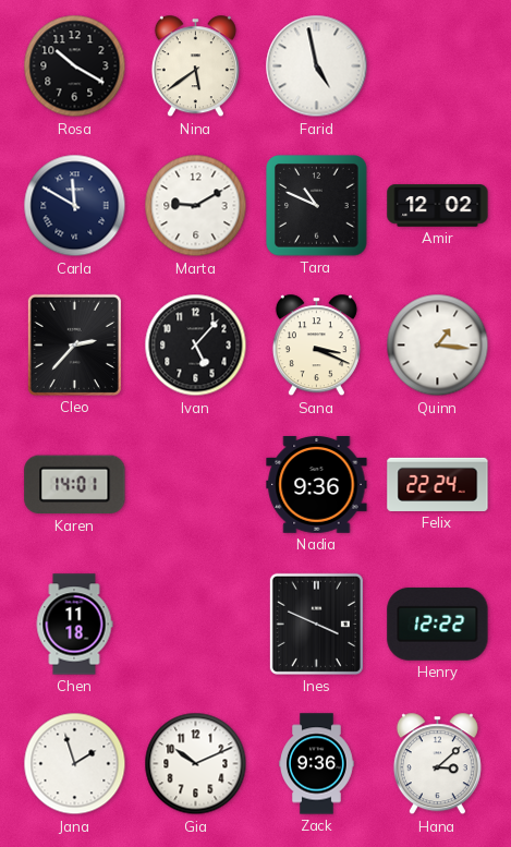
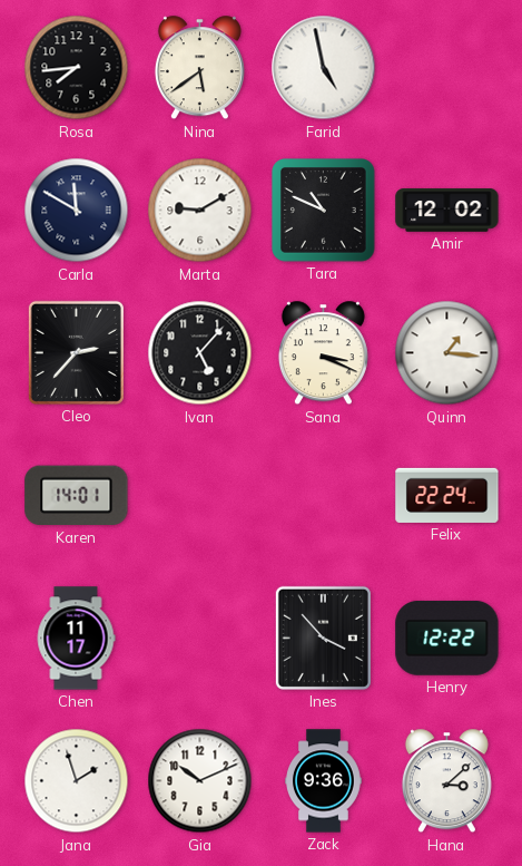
Rosa: 10:20 -> 7:44
Nadia: 9:36 -> none
Chen: 11:18 -> 11:17
Ines: 3:49 -> 3:53
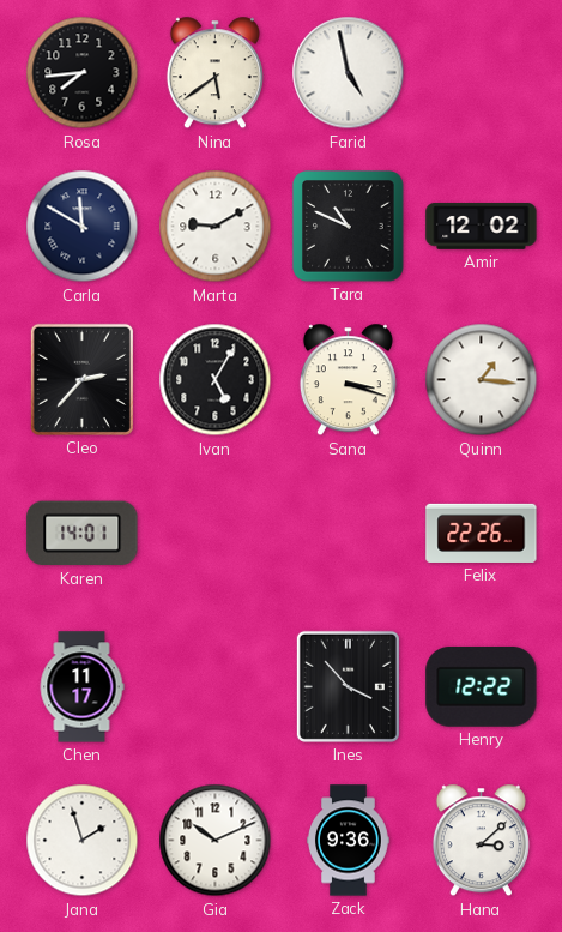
Ivan: 5:07 -> 5:05
Sana: 3:19 -> 3:18
Felix: 22:24 -> 22:26
